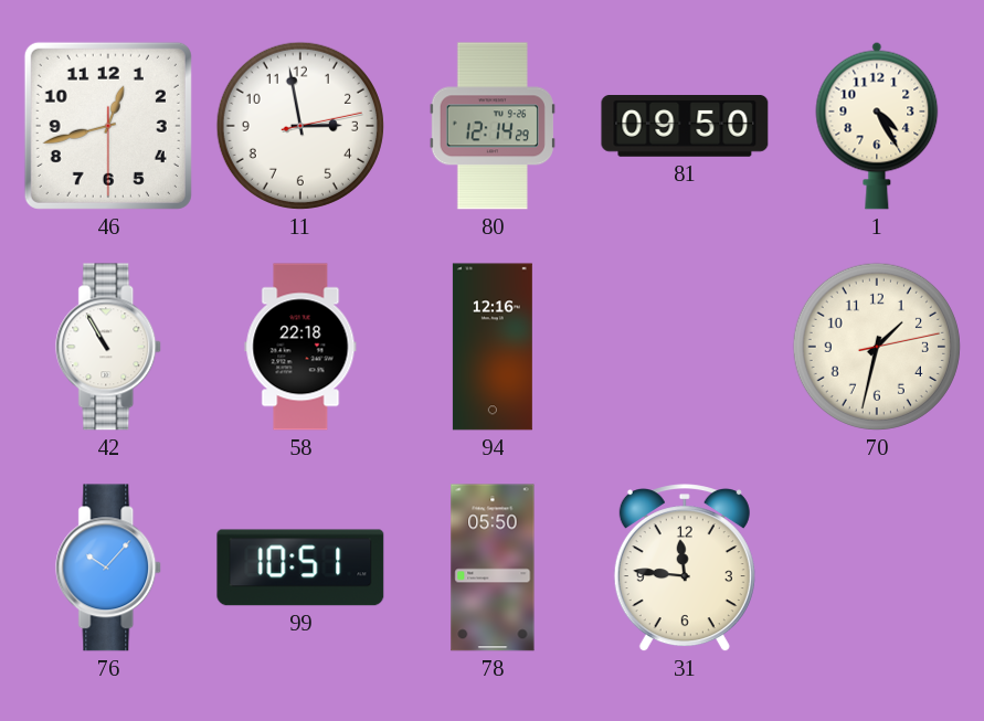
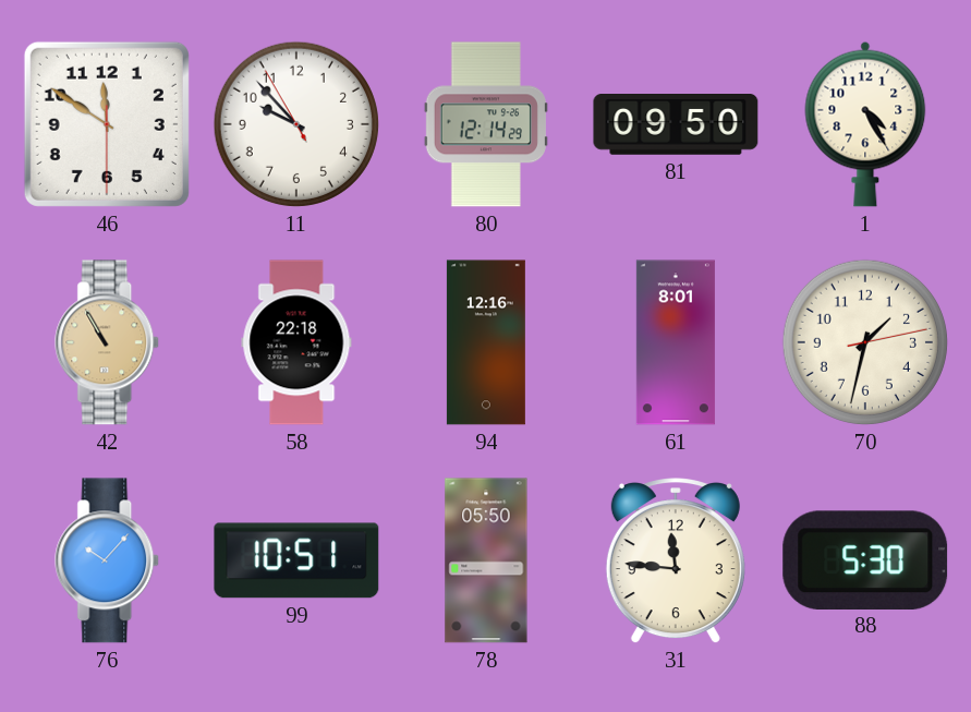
46: 12:42 -> 11:50
11: 2:58 -> 9:52
42 dial: white -> champagne
61: none -> 8:01
88: none -> 5:30
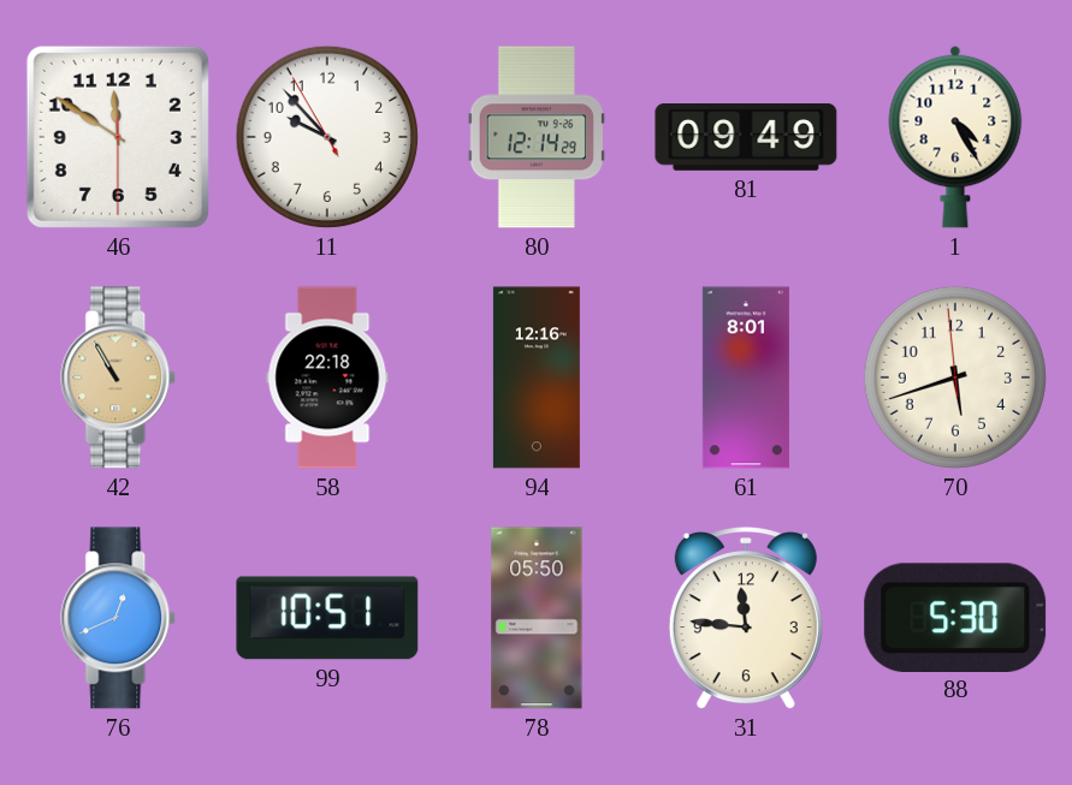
81: 09:50 -> 09:49
70: 1:32 -> 5:41
76: 10:07 -> 12:41
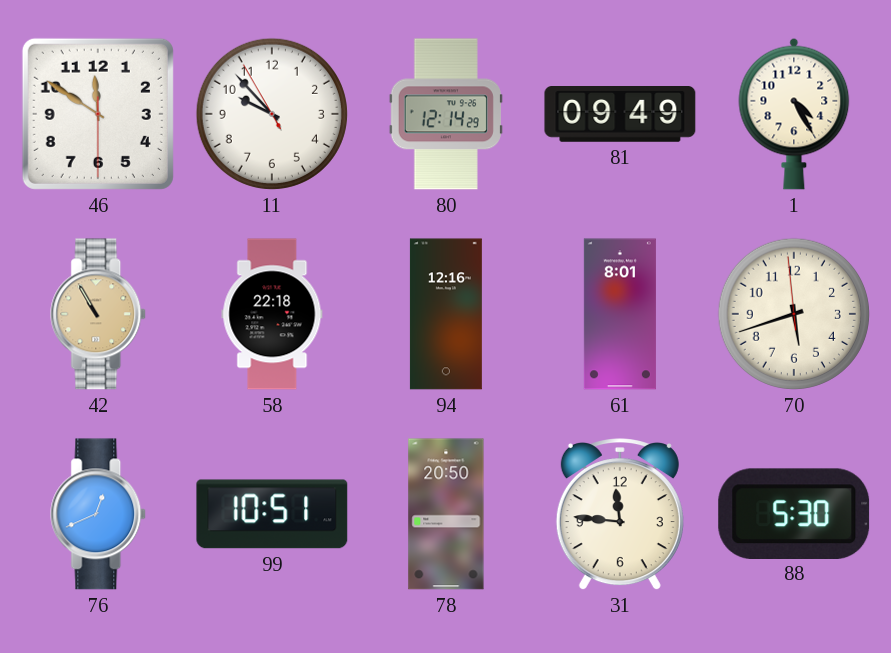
78: 05:50 -> 20:50
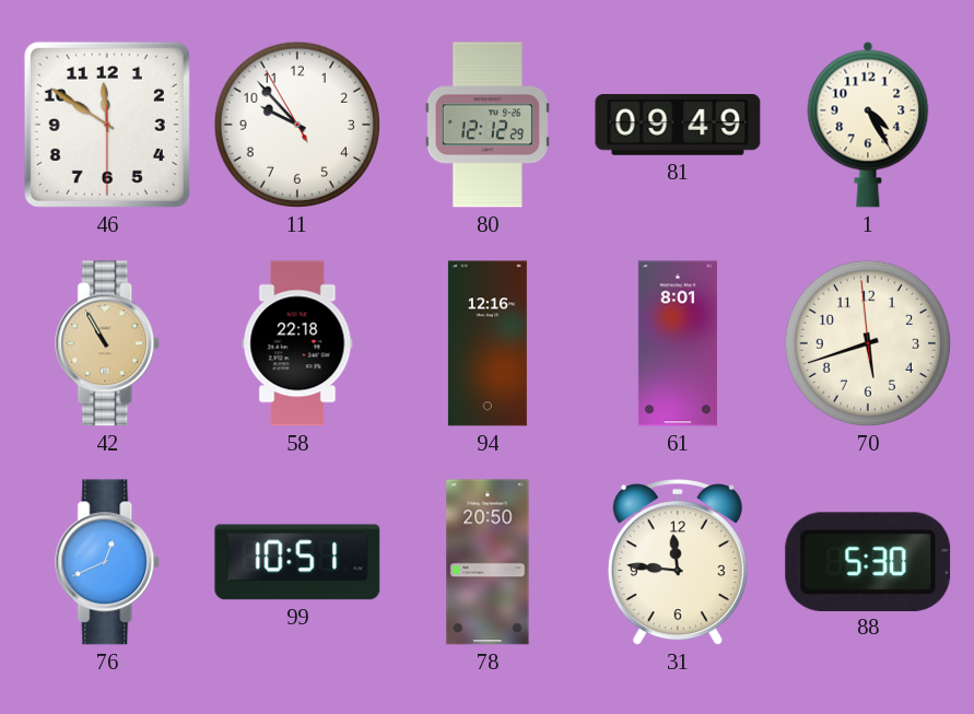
80: 12:14 -> 12:12
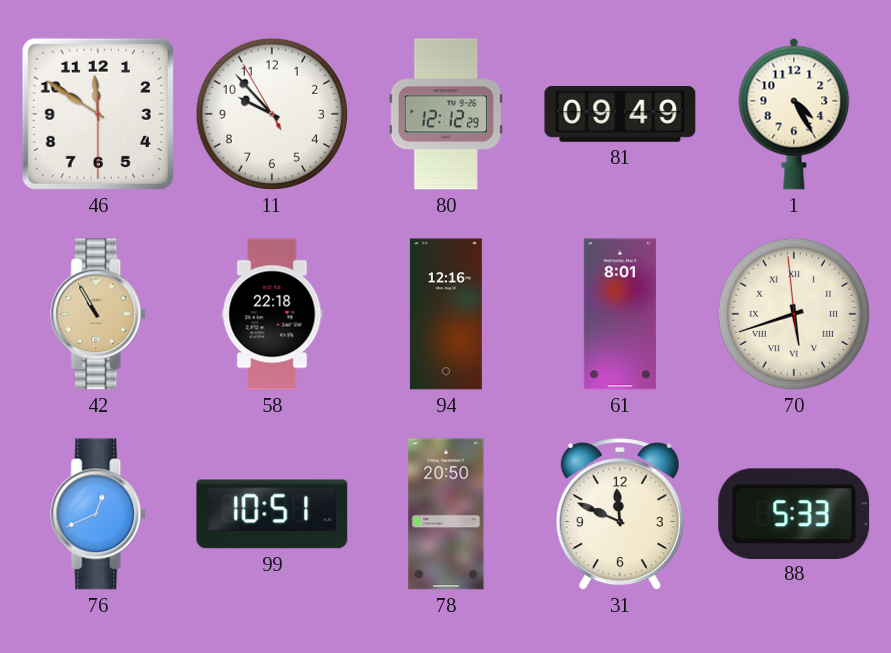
70 numerals: Arabic -> Roman
31: 11:46 -> 11:49
88: 5:30 -> 5:33
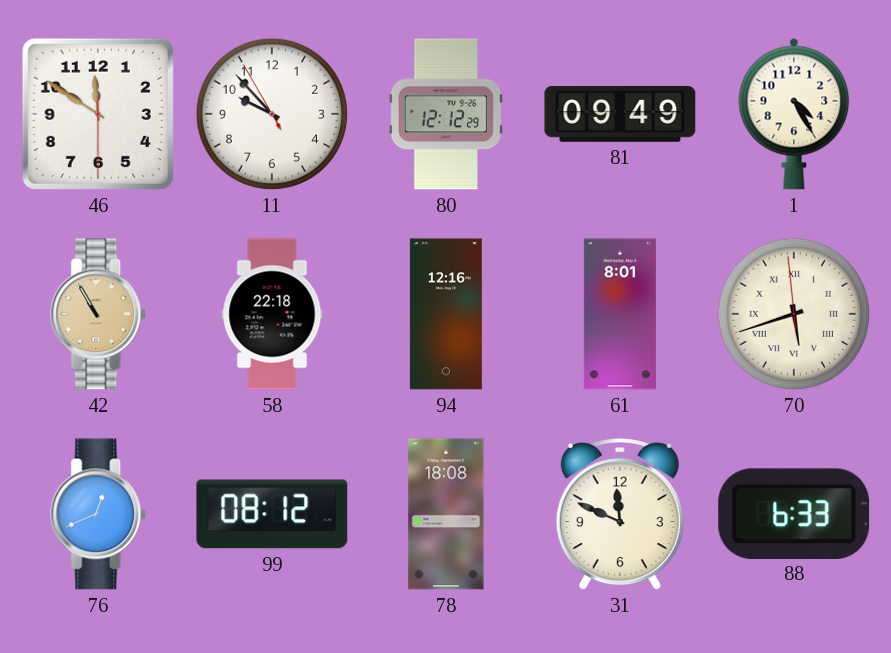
99: 10:51 -> 08:12
78: 20:50 -> 18:08
88: 5:33 -> 6:33
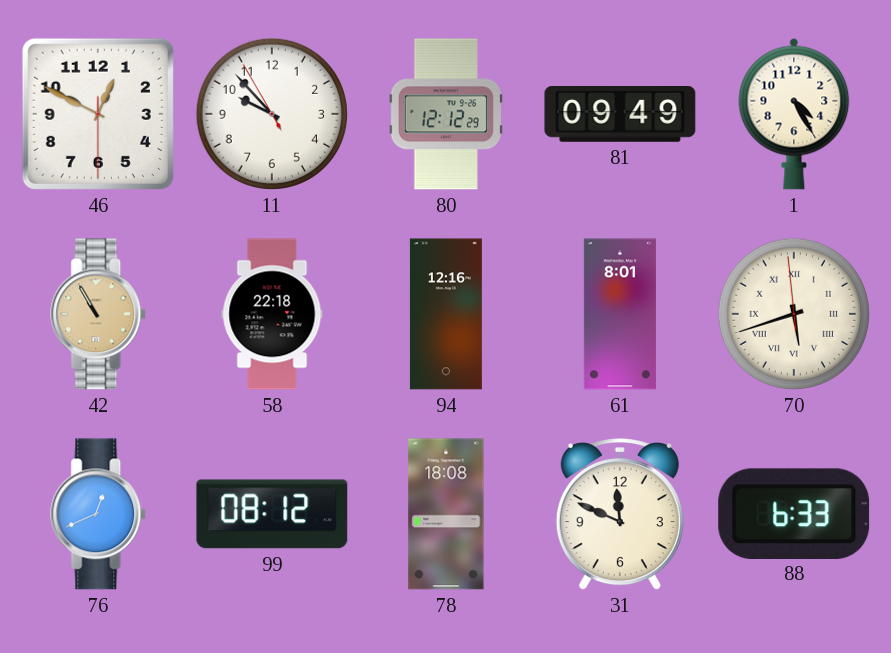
46: 11:50 -> 12:49
